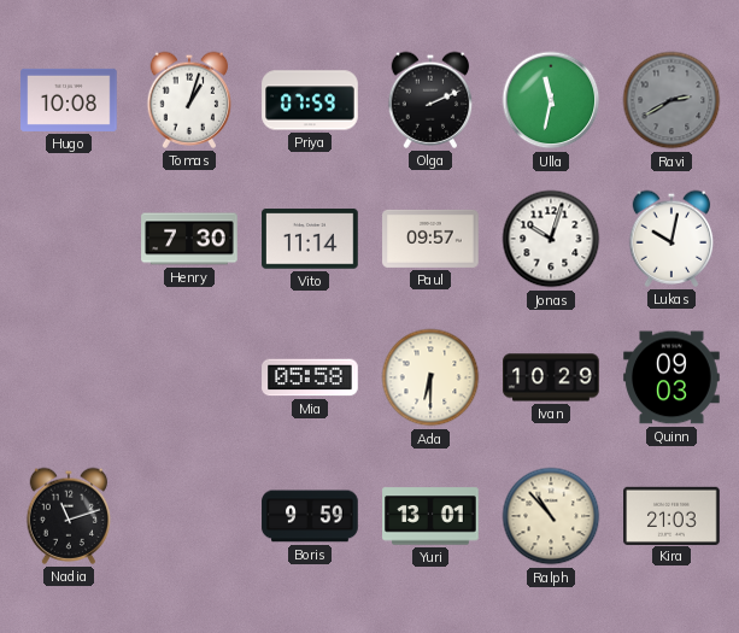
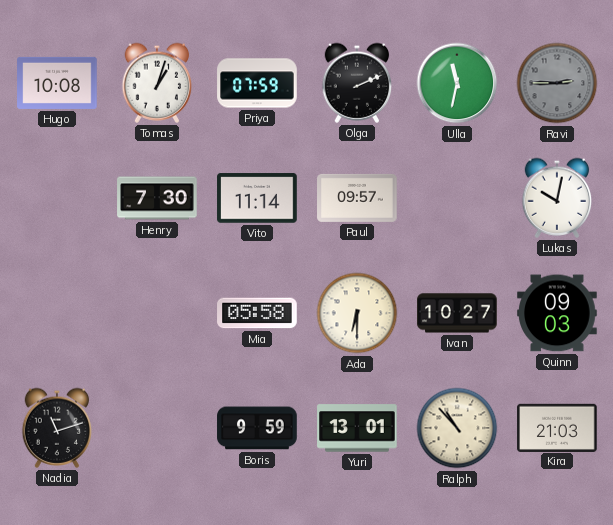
Ravi: 2:40 -> 2:45
Jonas: 10:03 -> none
Ivan: 10:29 -> 10:27
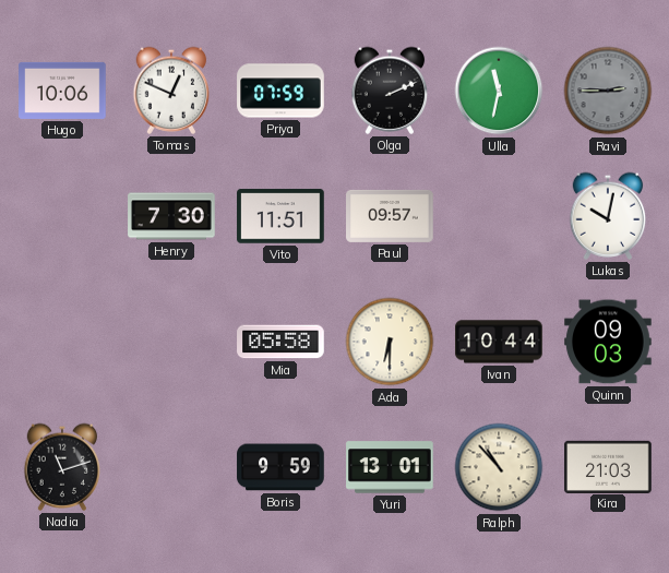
Hugo: 10:08 -> 10:06
Tomas: 1:03 -> 12:49
Vito: 11:14 -> 11:51
Ivan: 10:27 -> 10:44
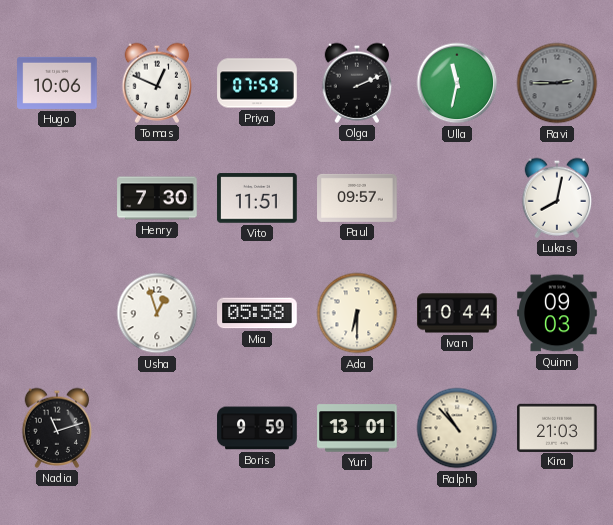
Lukas: 10:02 -> 8:02
Usha: none -> 12:57
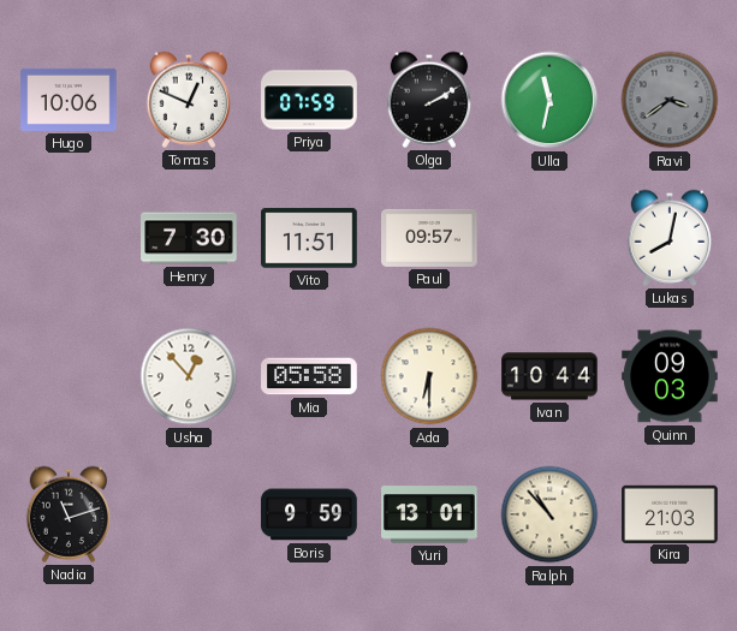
Olga: 2:11 -> 2:10
Ravi: 2:45 -> 3:39
Usha: 12:57 -> 12:53
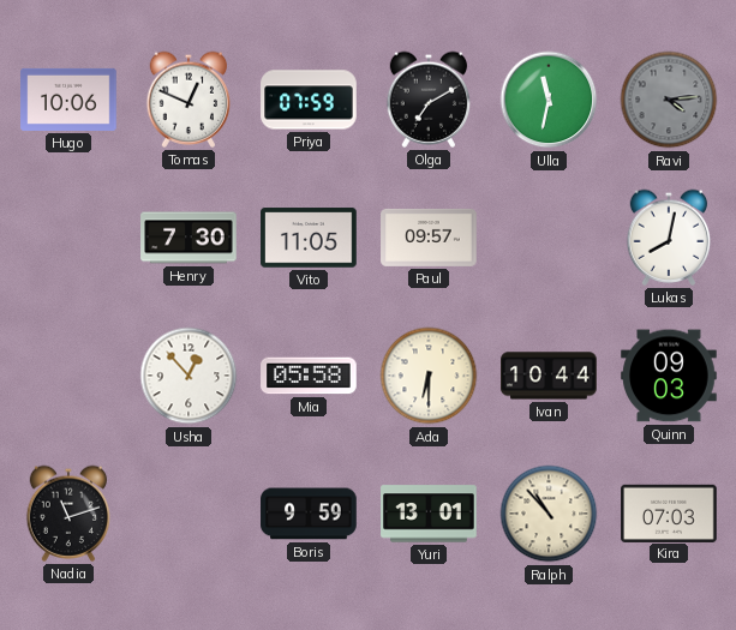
Olga: 2:10 -> 7:10
Ravi: 3:39 -> 4:14
Vito: 11:51 -> 11:05
Kira: 21:03 -> 07:03
